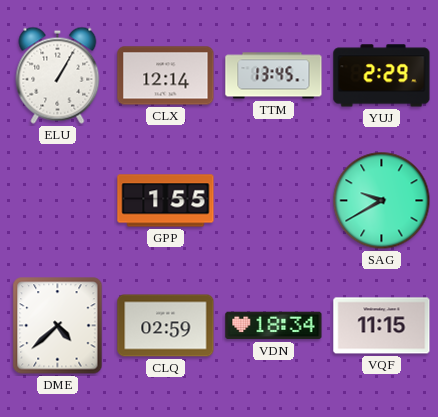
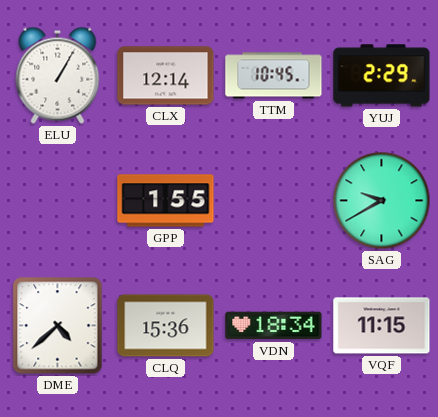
TTM: 13:45 -> 10:45
CLQ: 02:59 -> 15:36
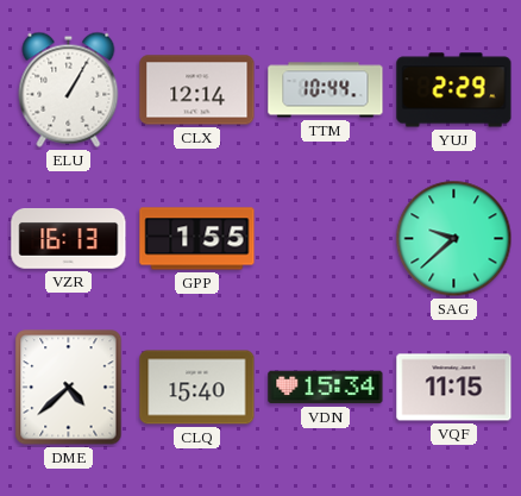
TTM: 10:45 -> 10:44
VZR: none -> 16:13
SAG: 9:40 -> 9:38
CLQ: 15:36 -> 15:40
VDN: 18:34 -> 15:34
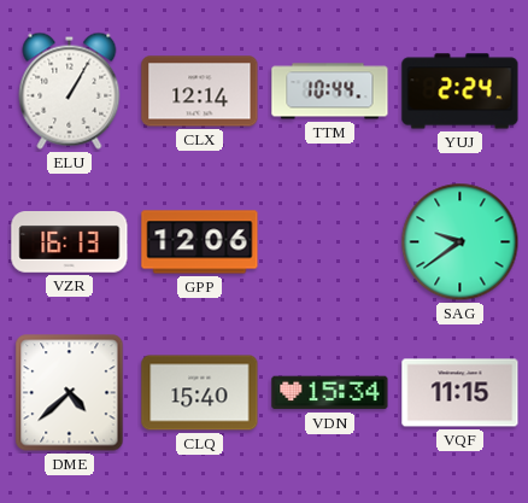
YUJ: 2:29 -> 2:24
GPP: 1:55 -> 12:06
SAG: 9:38 -> 9:39
